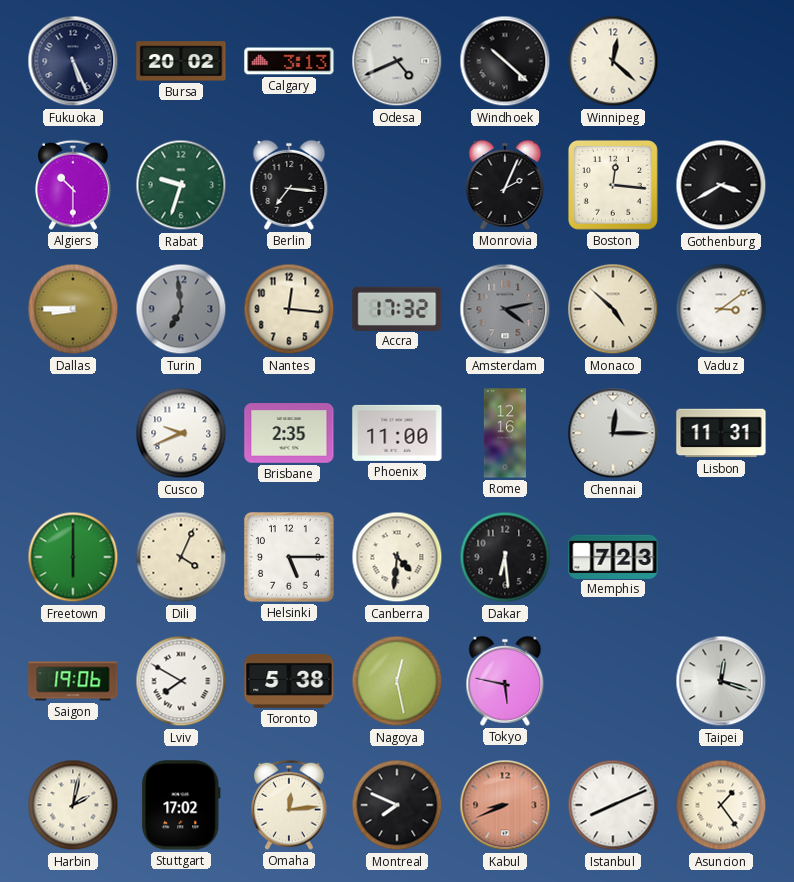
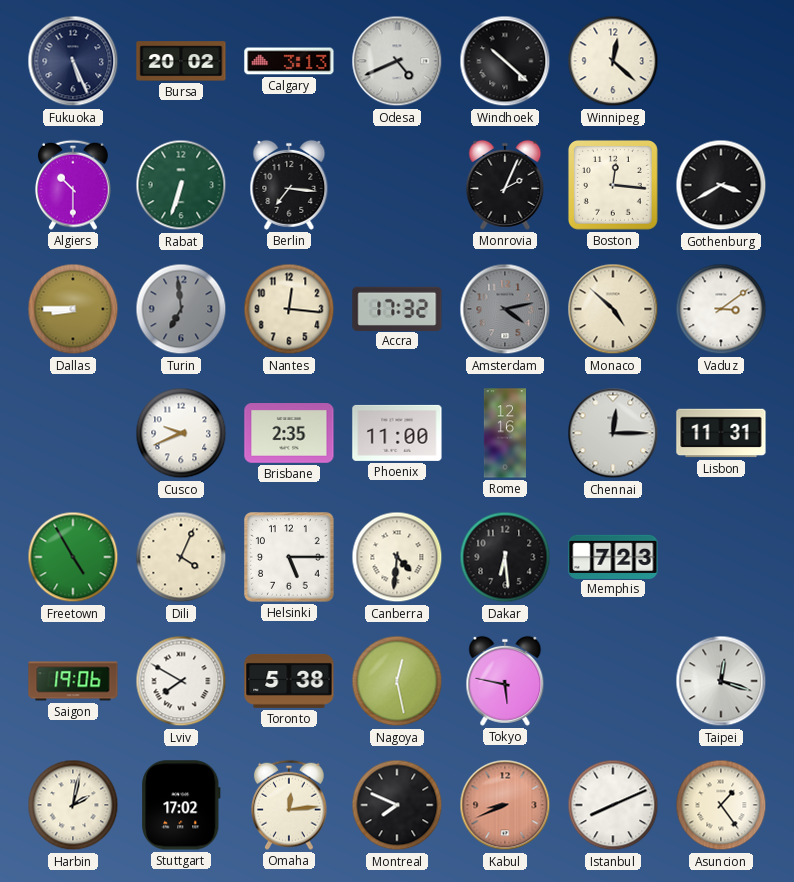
Rabat: 9:33 -> 6:33
Freetown: 6:00 -> 4:55
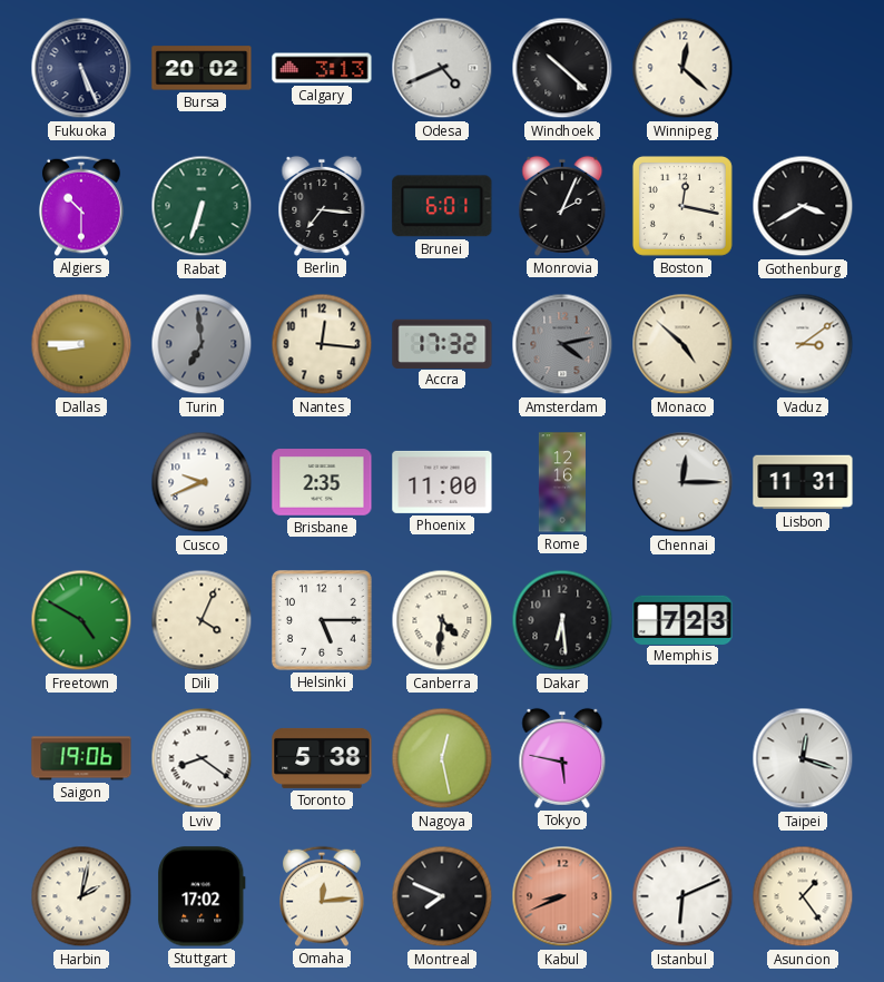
Brunei: none -> 6:01
Boston: 12:16 -> 12:17
Freetown: 4:55 -> 4:50
Lviv: 7:50 -> 8:21
Istanbul: 8:11 -> 6:11
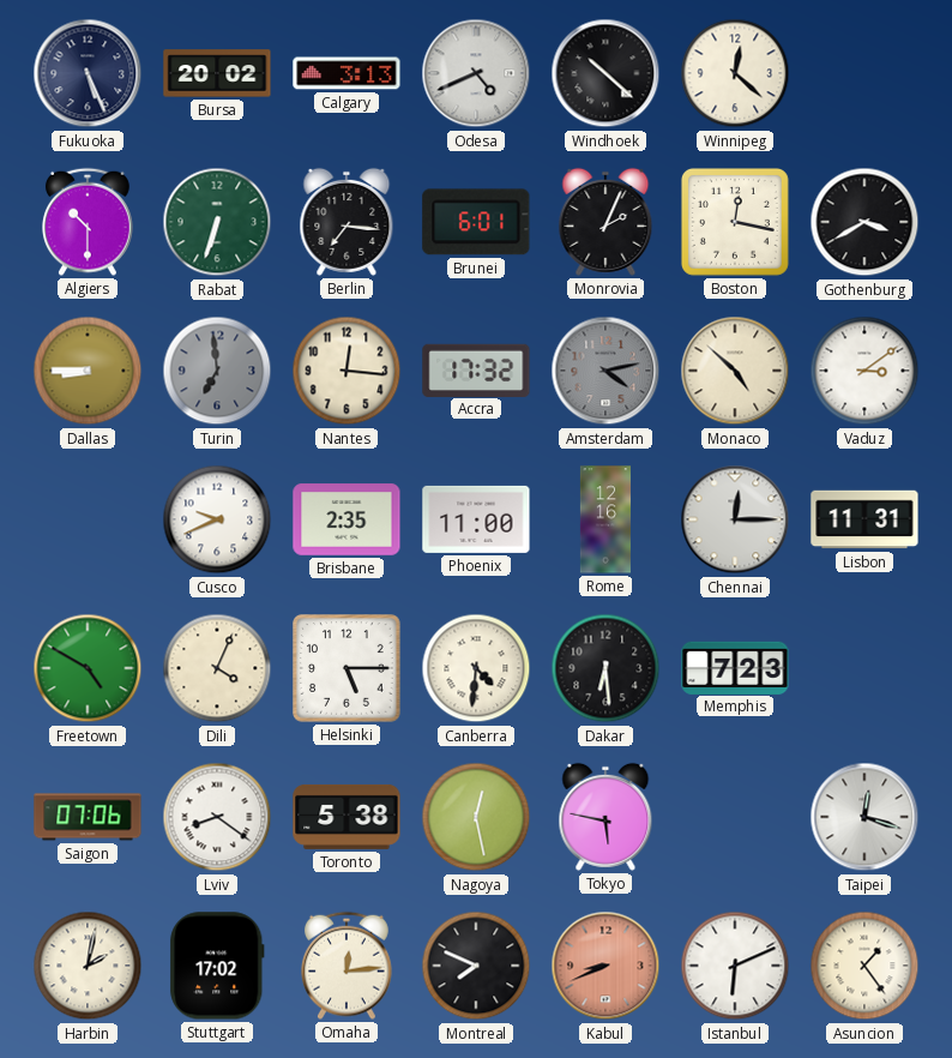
Saigon: 19:06 -> 07:06
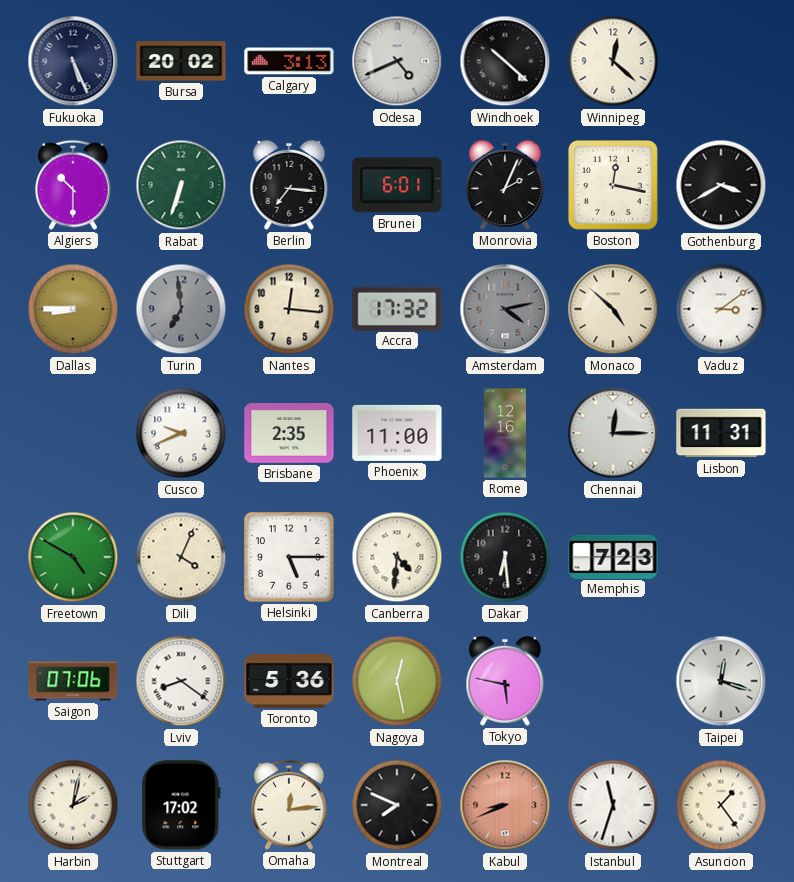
Toronto: 5:38 -> 5:36
Istanbul: 6:11 -> 11:33
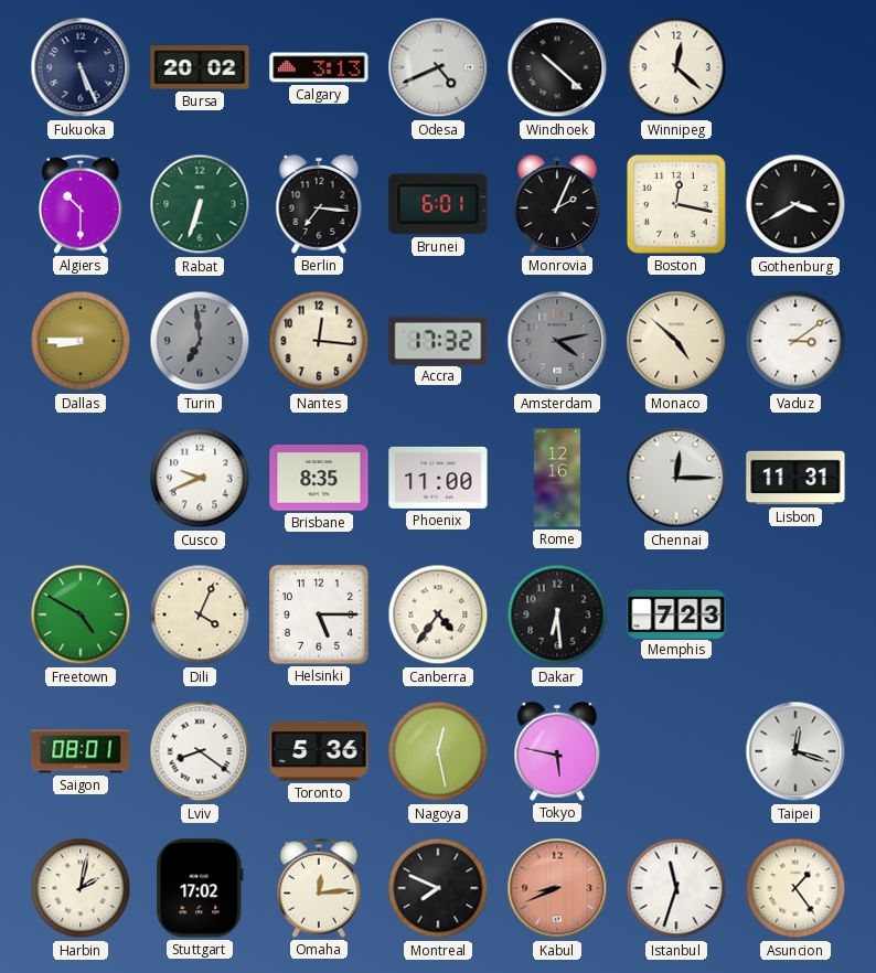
Brisbane: 2:35 -> 8:35
Canberra: 4:31 -> 4:36
Saigon: 07:06 -> 08:01
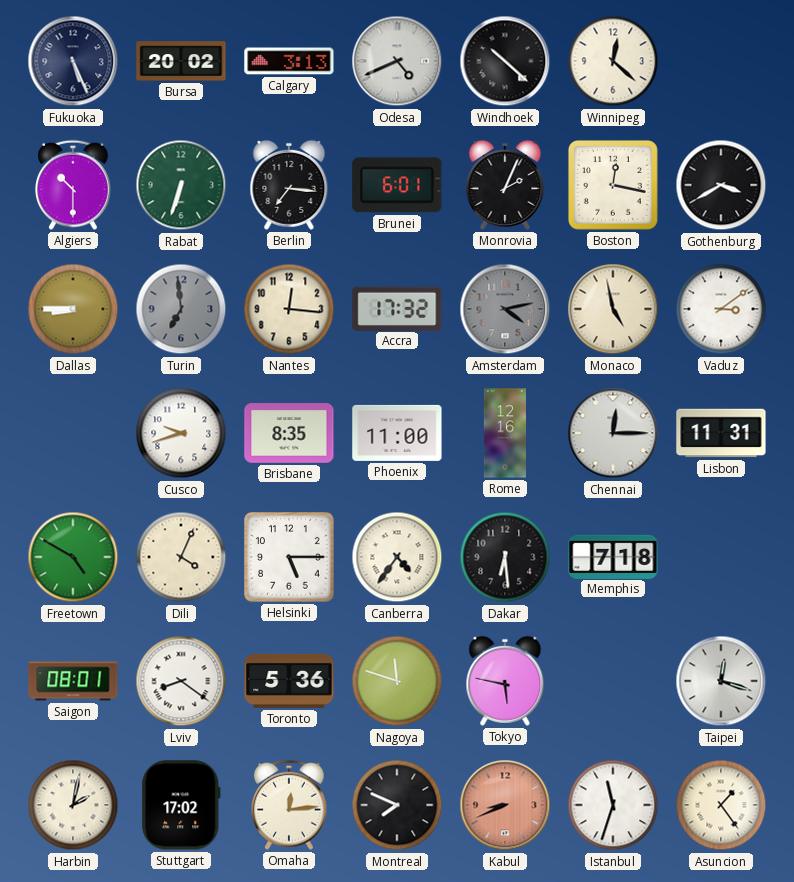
Monaco: 4:52 -> 4:58
Cusco: 9:41 -> 9:42
Memphis: 7:23 -> 7:18
Nagoya: 12:28 -> 11:48
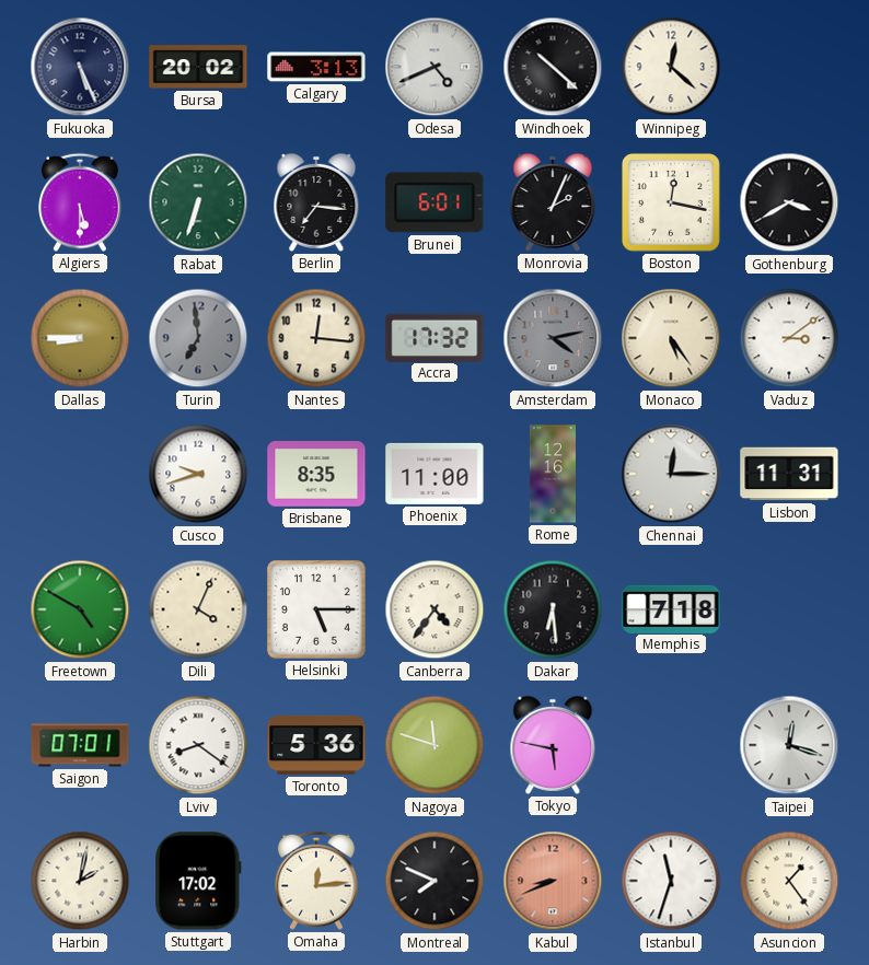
Algiers: 10:30 -> 5:30
Monaco: 4:58 -> 5:24
Saigon: 08:01 -> 07:01
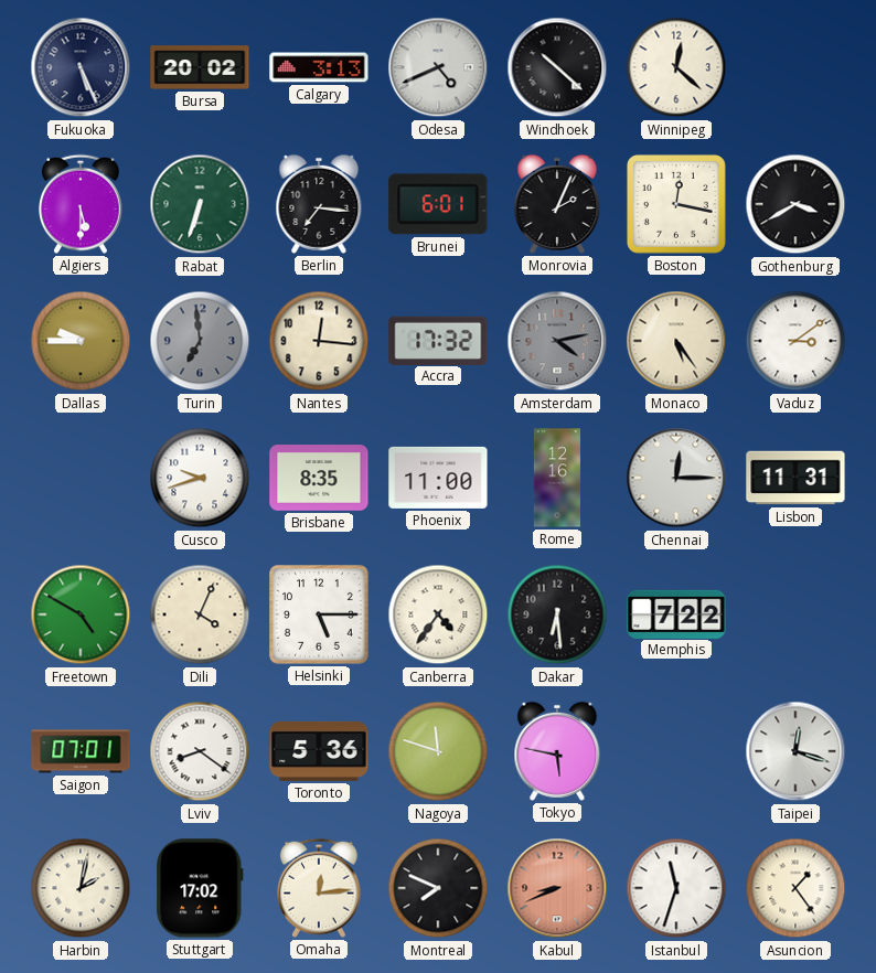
Dallas: 8:45 -> 9:45
Memphis: 7:18 -> 7:22
